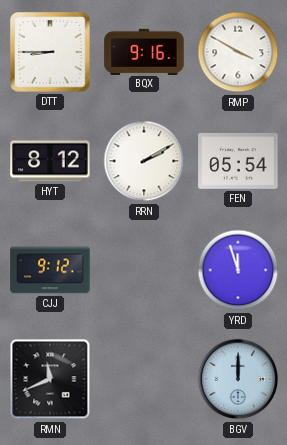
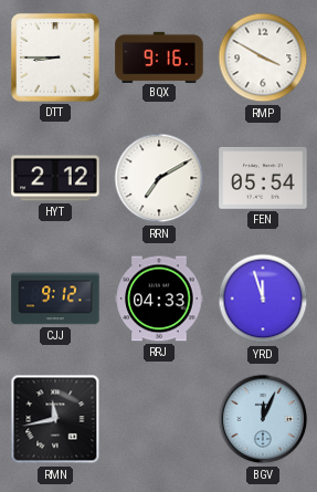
HYT: 8:12 -> 2:12
RRN: 2:10 -> 7:10
RRJ: none -> 04:33
RMN: 11:41 -> 11:43
BGV: 12:00 -> 12:04
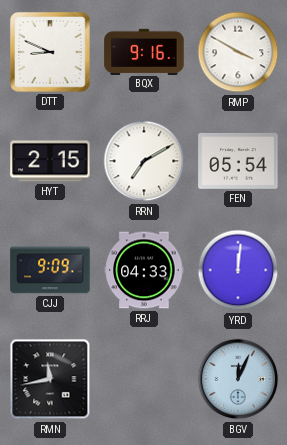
DTT: 8:45 -> 8:49
HYT: 2:12 -> 2:15
CJJ: 9:12 -> 9:09
YRD: 11:57 -> 12:01
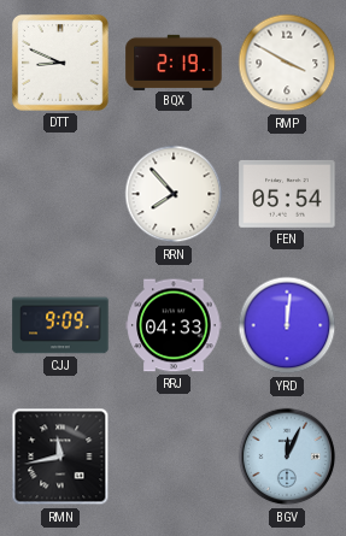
BQX: 9:16 -> 2:19
HYT: 2:15 -> none
RRN: 7:10 -> 7:53
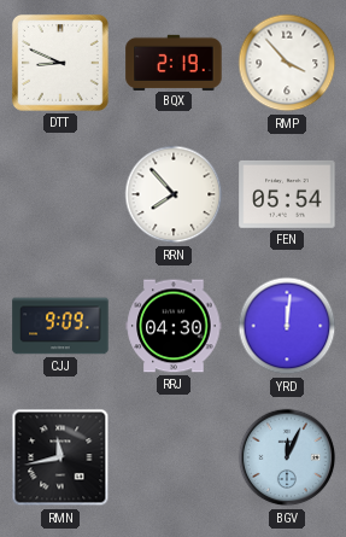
RMP: 3:50 -> 3:53
RRJ: 04:33 -> 04:30
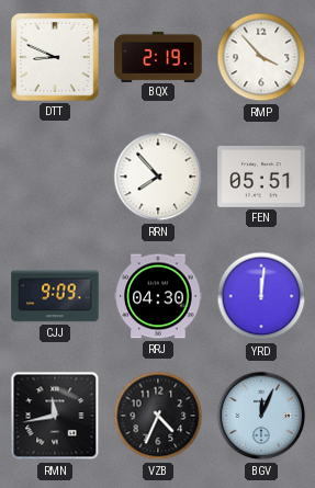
FEN: 05:54 -> 05:51
VZB: none -> 4:34
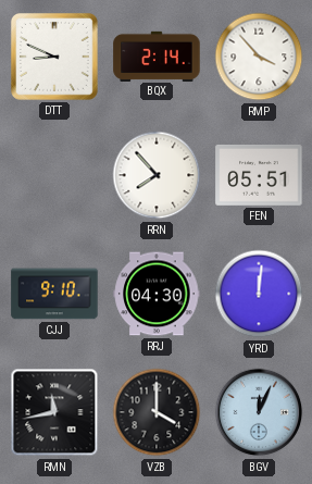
BQX: 2:19 -> 2:14
CJJ: 9:09 -> 9:10
VZB: 4:34 -> 4:00
